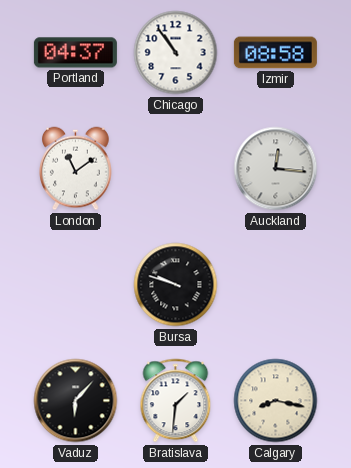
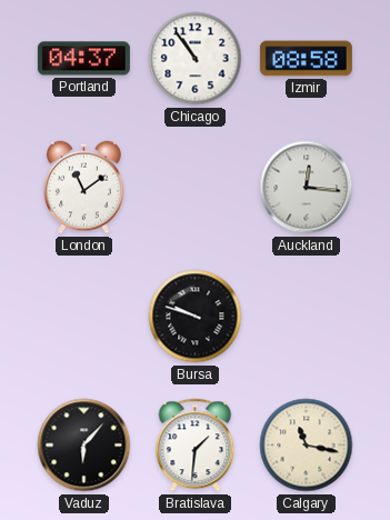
Calgary: 8:17 -> 11:17
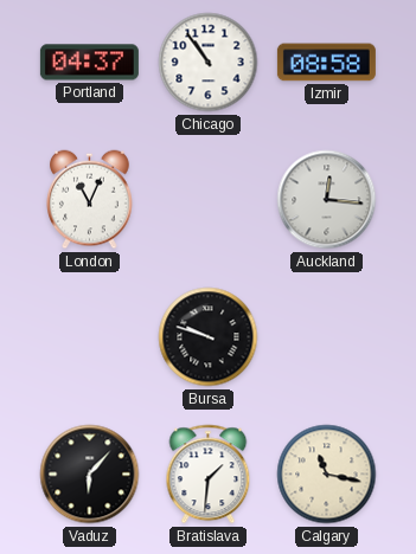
London: 11:09 -> 11:04
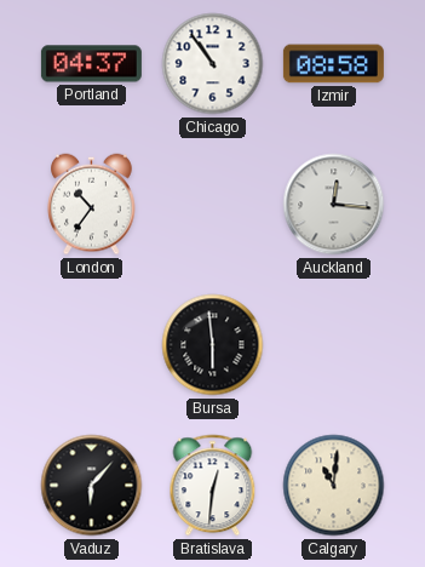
London: 11:04 -> 10:36
Bursa: 9:48 -> 5:59
Bratislava: 1:31 -> 12:31
Calgary: 11:17 -> 11:01
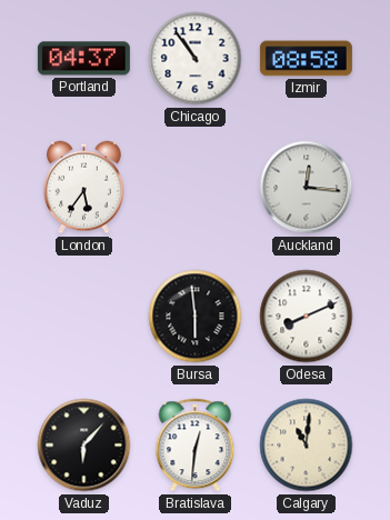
London: 10:36 -> 5:36
Odesa: none -> 8:11
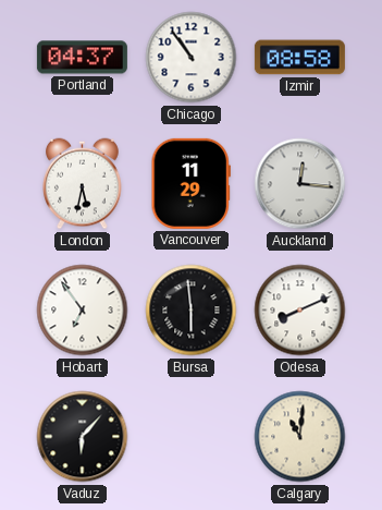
London: 5:36 -> 5:32
Vancouver: none -> 11:29
Hobart: none -> 6:54
Bratislava: 12:31 -> none
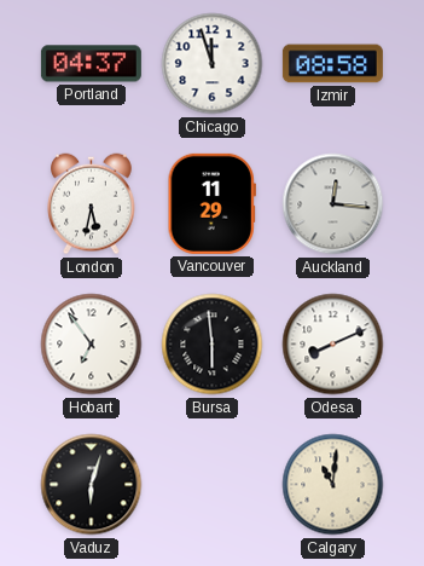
Chicago: 10:54 -> 11:57
Vaduz: 6:07 -> 6:03
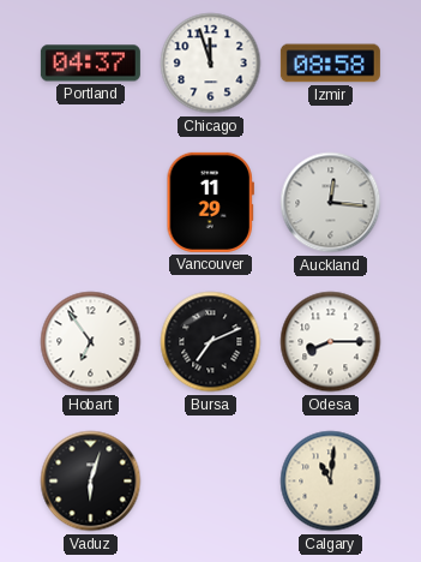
London: 5:32 -> none
Bursa: 5:59 -> 7:11
Odesa: 8:11 -> 8:15
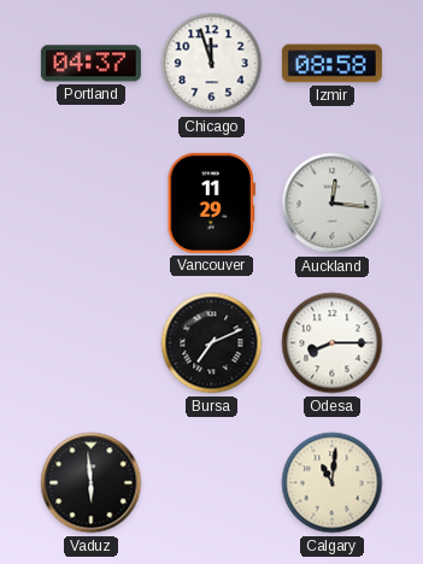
Hobart: 6:54 -> none
Vaduz: 6:03 -> 5:59
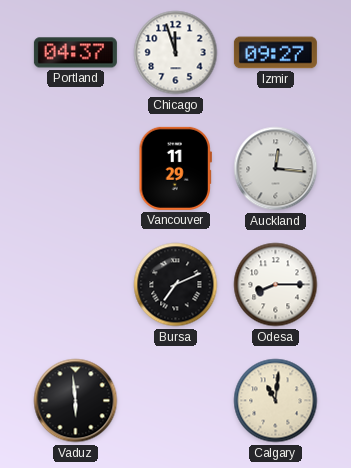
Izmir: 08:58 -> 09:27
